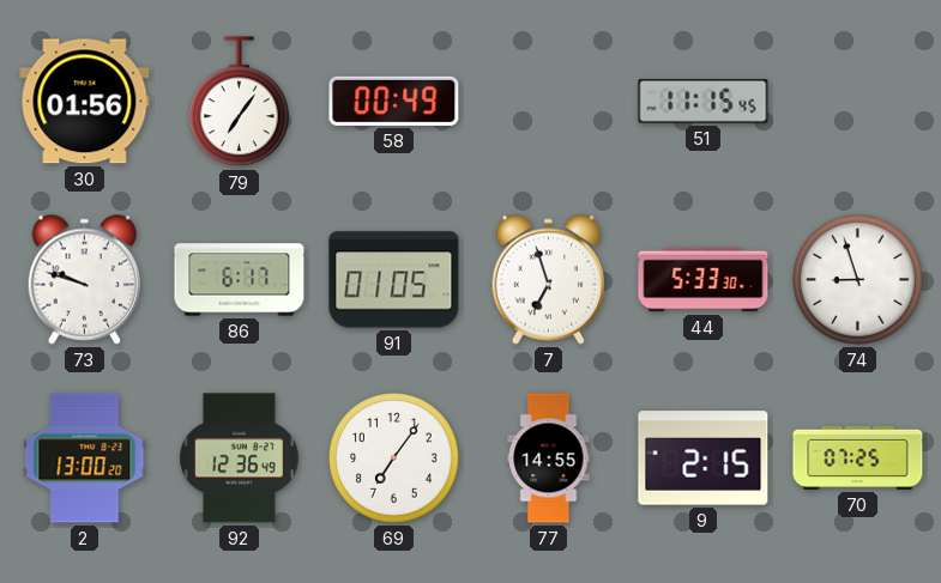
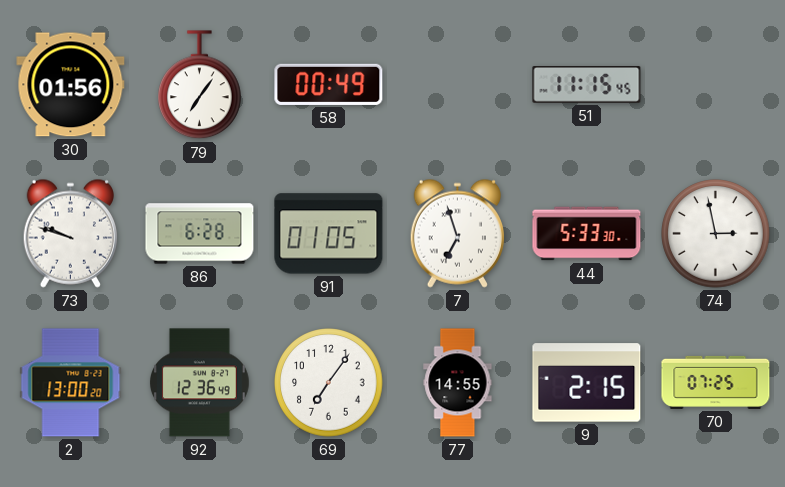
86: 6:17 -> 6:28
74: 8:57 -> 2:58
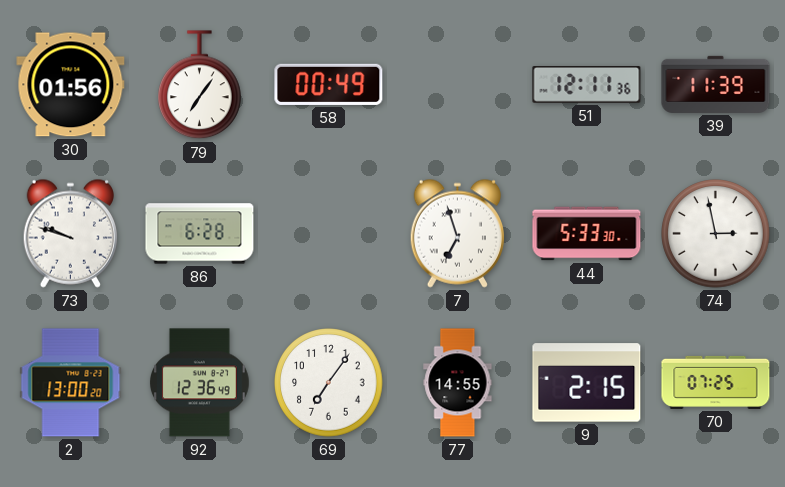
51: 11:15 -> 12:11
39: none -> 11:39
91: 01:05 -> none
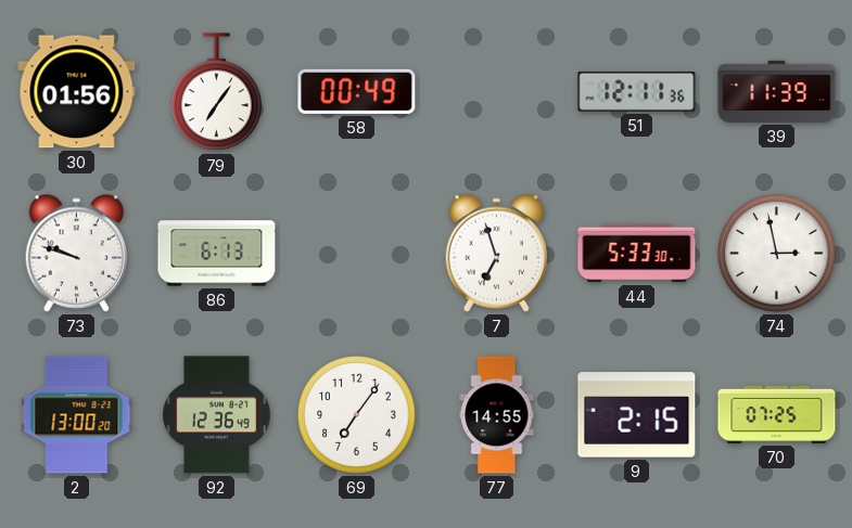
86: 6:28 -> 6:13
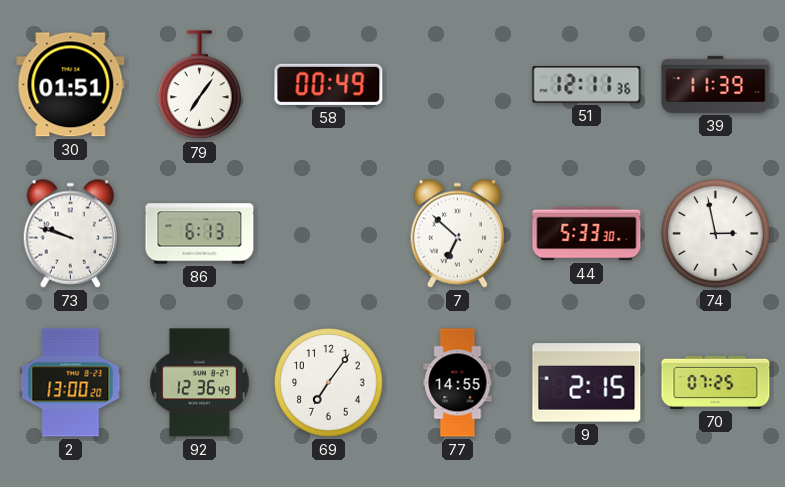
30: 01:56 -> 01:51
7: 6:57 -> 6:52
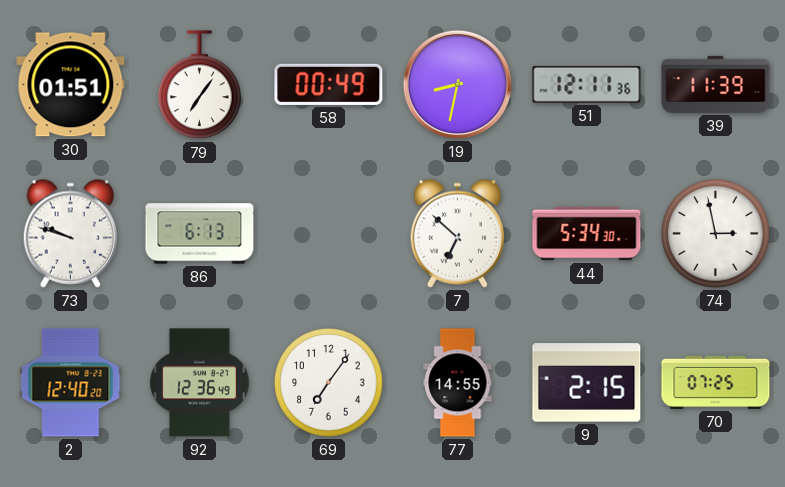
19: none -> 8:32
44: 5:33 -> 5:34
2: 13:00 -> 12:40
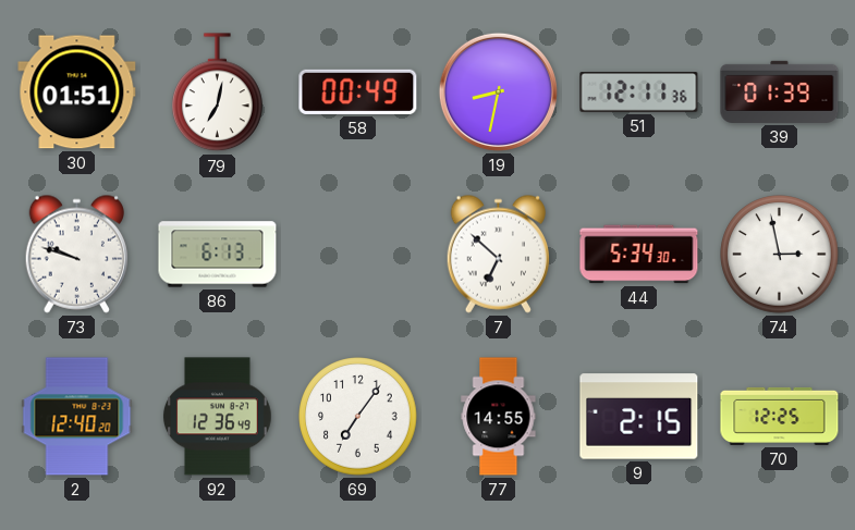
79: 7:06 -> 7:02
39: 11:39 -> 01:39
70: 07:25 -> 12:25
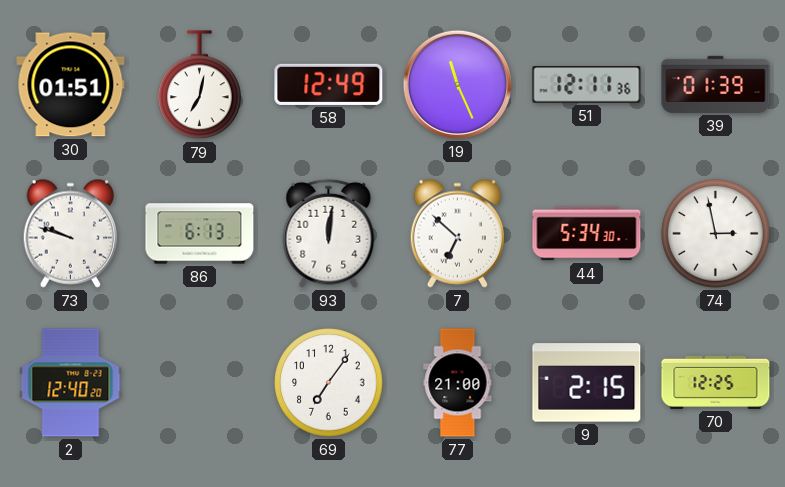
58: 00:49 -> 12:49
19: 8:32 -> 11:26
93: none -> 12:01
92: 12:36 -> none
77: 14:55 -> 21:00
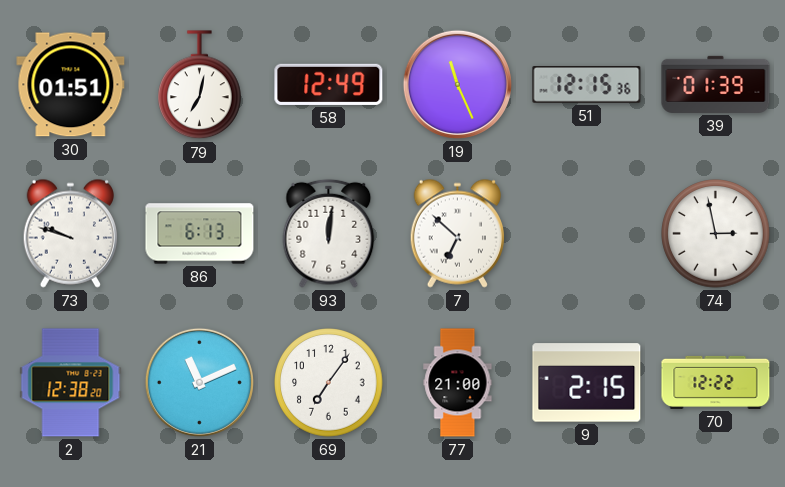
51: 12:11 -> 12:15
44: 5:34 -> none
2: 12:40 -> 12:38
21: none -> 11:11
70: 12:25 -> 12:22
